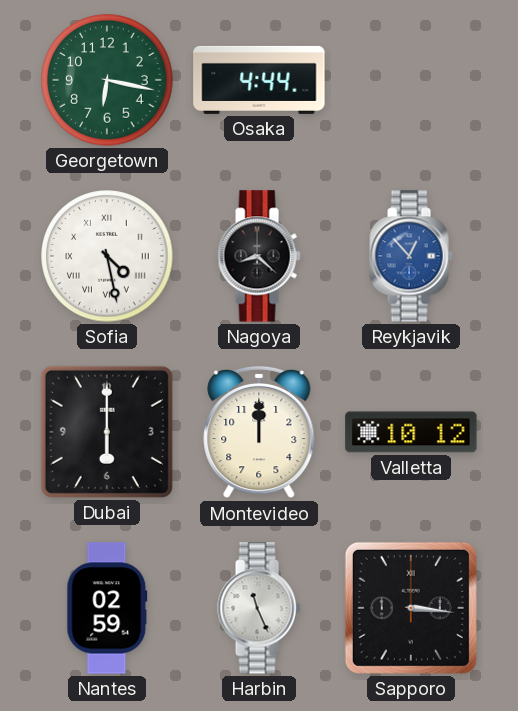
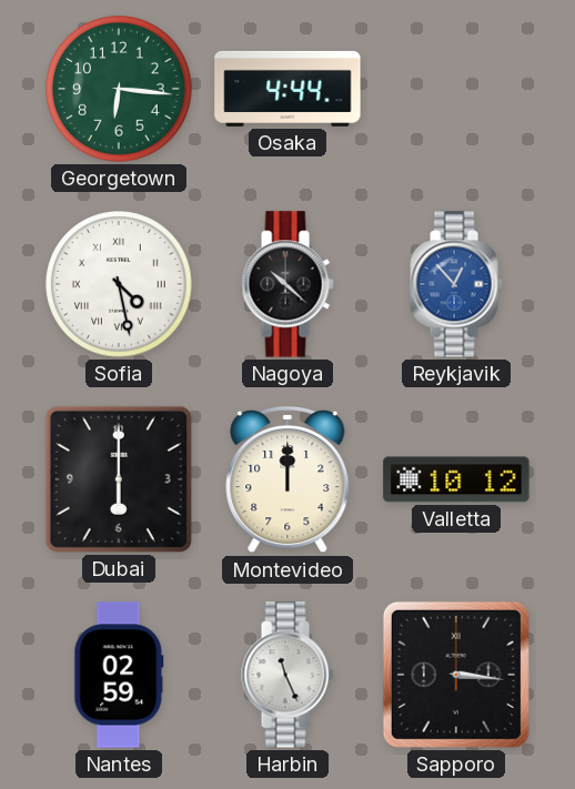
Georgetown: 6:17 -> 6:16
Nagoya: 8:22 -> 10:22
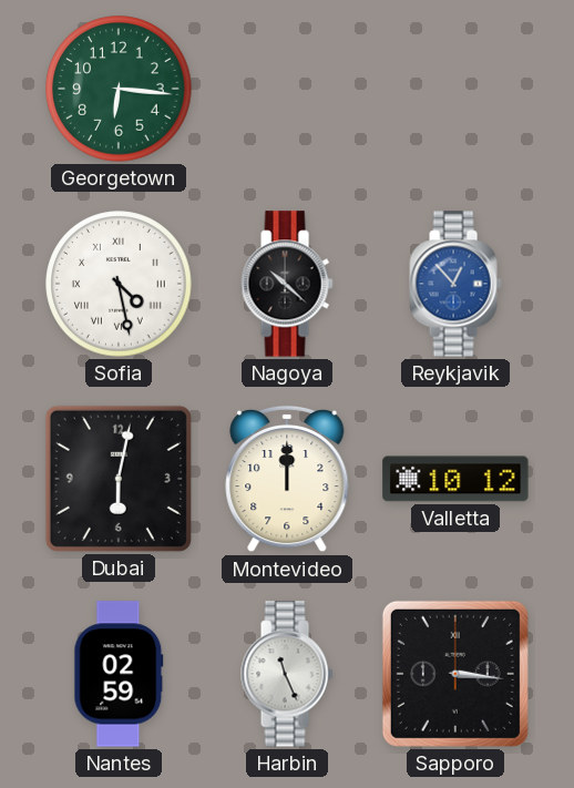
Osaka: 4:44 -> none
Dubai: 6:00 -> 6:02
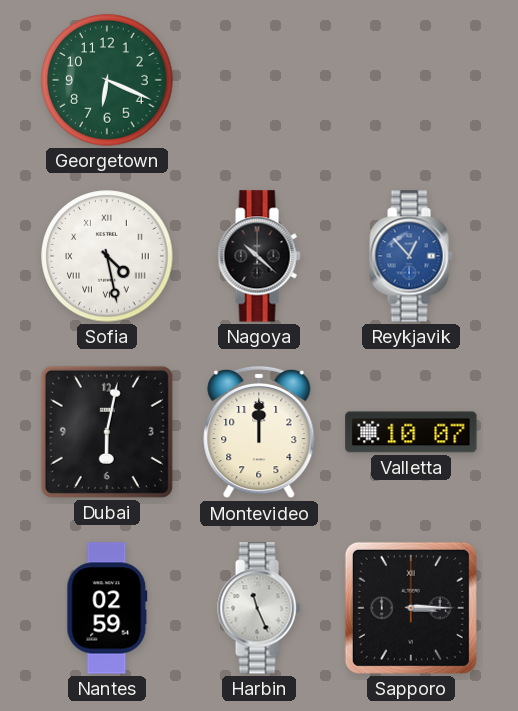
Georgetown: 6:16 -> 6:19
Valletta: 10:12 -> 10:07
Sapporo: 3:16 -> 3:15
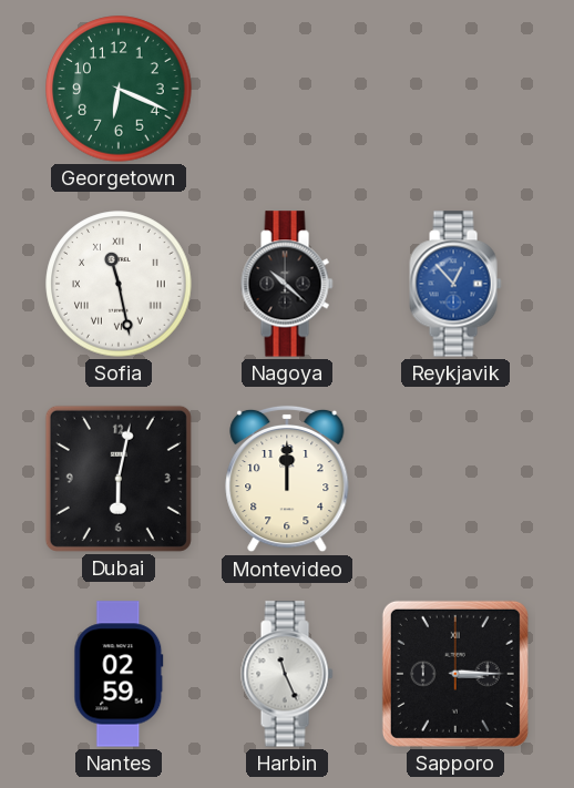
Sofia: 4:28 -> 11:28
Valletta: 10:07 -> none
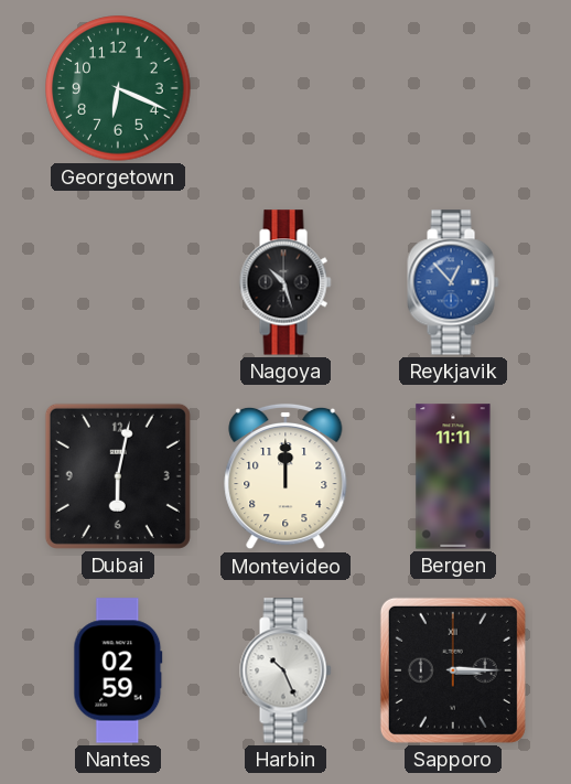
Sofia: 11:28 -> none
Nagoya: 10:22 -> 10:27
Bergen: none -> 11:11
Harbin: 11:26 -> 10:26
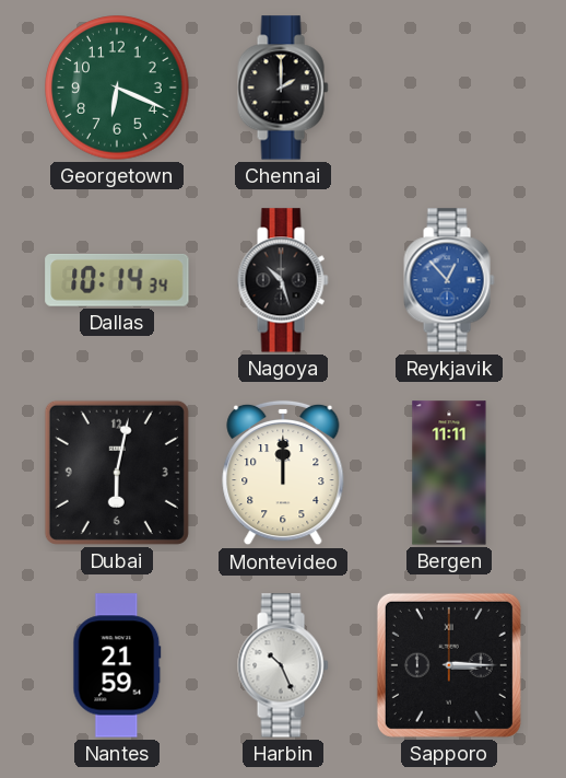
Chennai: none -> 2:00
Dallas: none -> 10:14
Nantes: 02:59 -> 21:59
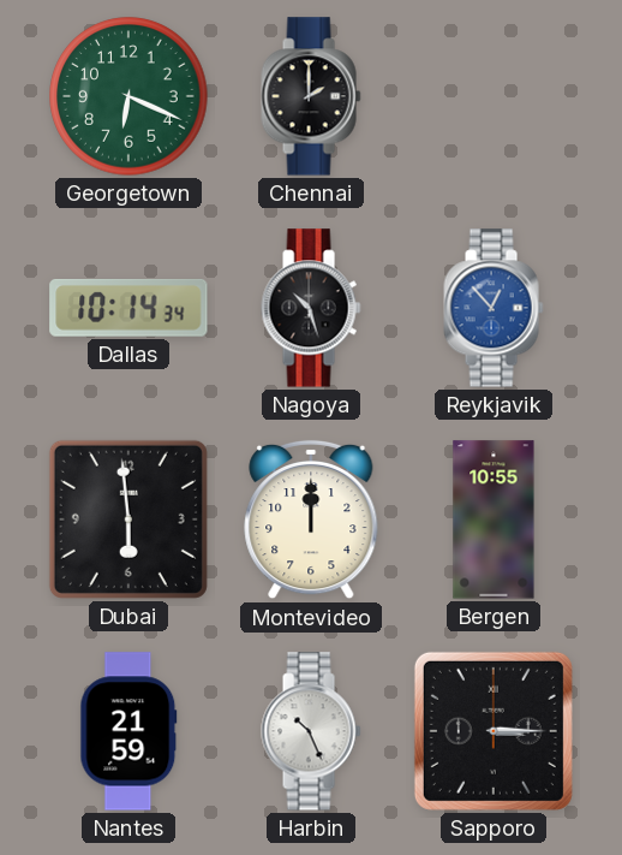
Dubai: 6:02 -> 5:59
Bergen: 11:11 -> 10:55
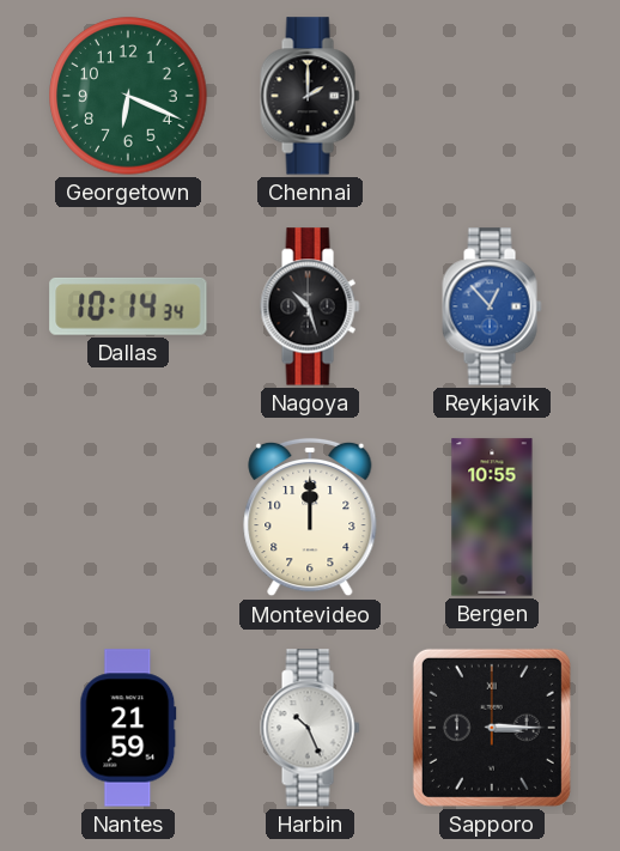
Dubai: 5:59 -> none
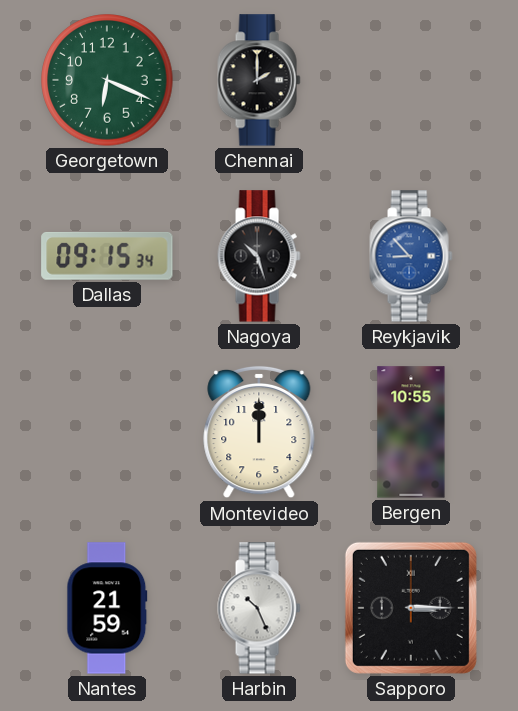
Dallas: 10:14 -> 09:15
Reykjavik: 12:53 -> 8:53
